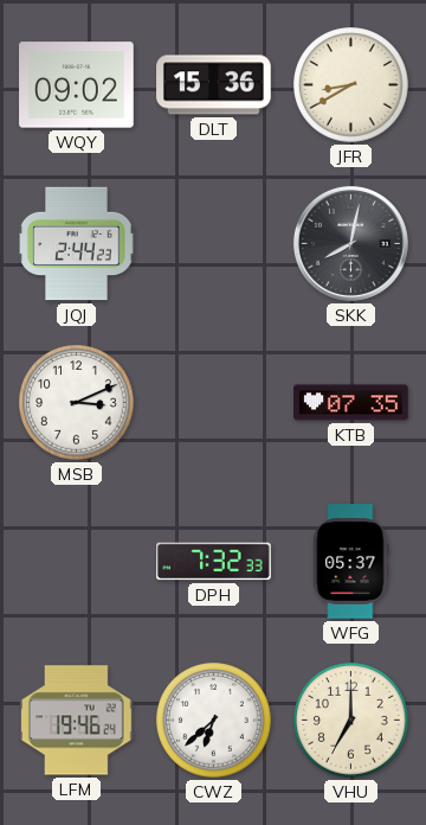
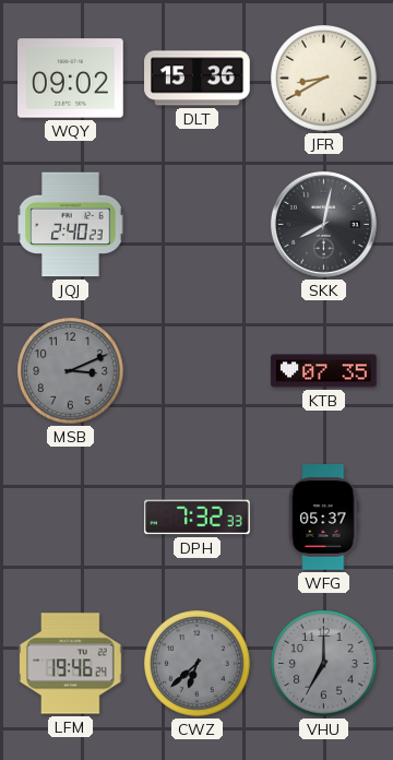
JQJ: 2:44 -> 2:40
MSB dial: white -> grey
CWZ dial: white -> grey
VHU dial: cream -> grey
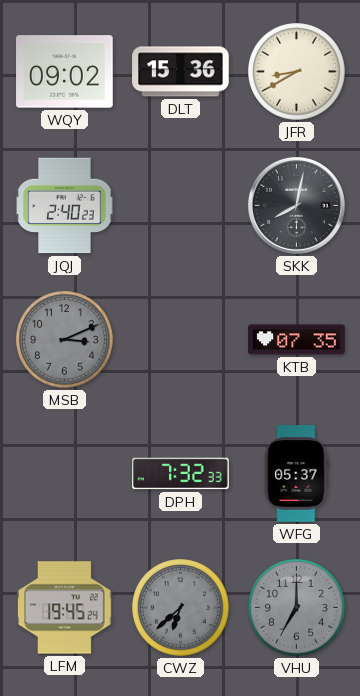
LFM: 19:46 -> 19:45
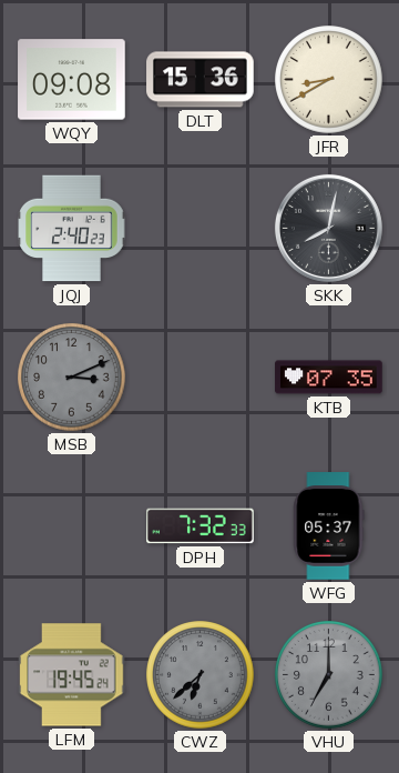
WQY: 09:02 -> 09:08
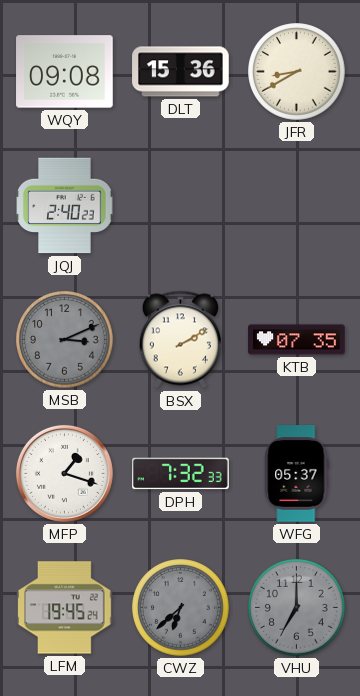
SKK: 8:02 -> none
BSX: none -> 2:10
MFP: none -> 1:18
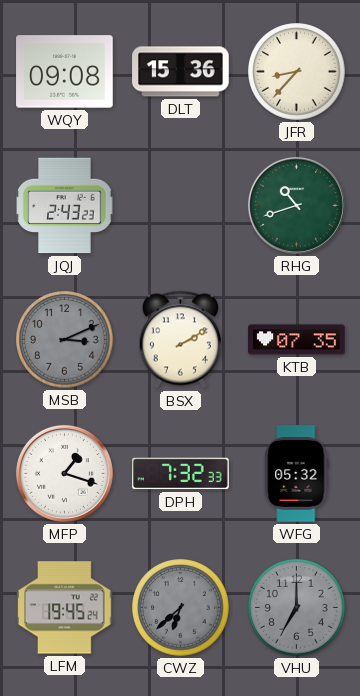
JFR: 8:40 -> 8:37
JQJ: 2:40 -> 2:43
RHG: none -> 10:42
WFG: 05:37 -> 05:32
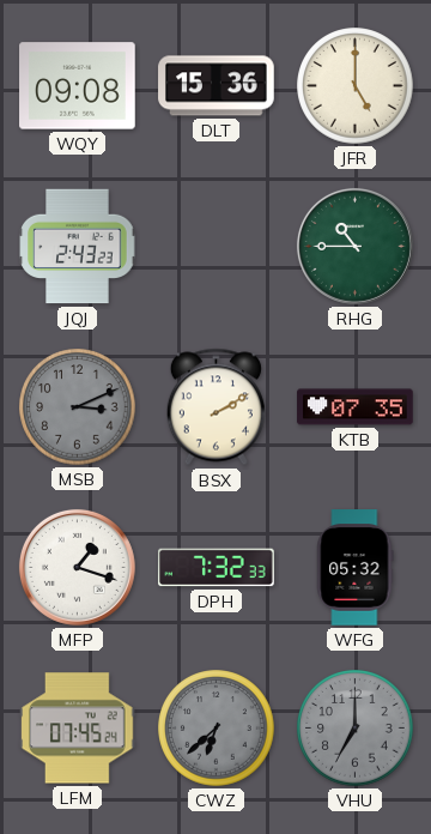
JFR: 8:37 -> 5:00
RHG: 10:42 -> 10:45
LFM: 19:45 -> 07:45
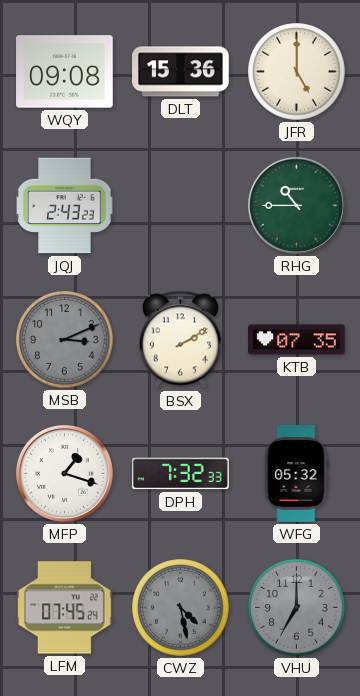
CWZ: 6:38 -> 4:28
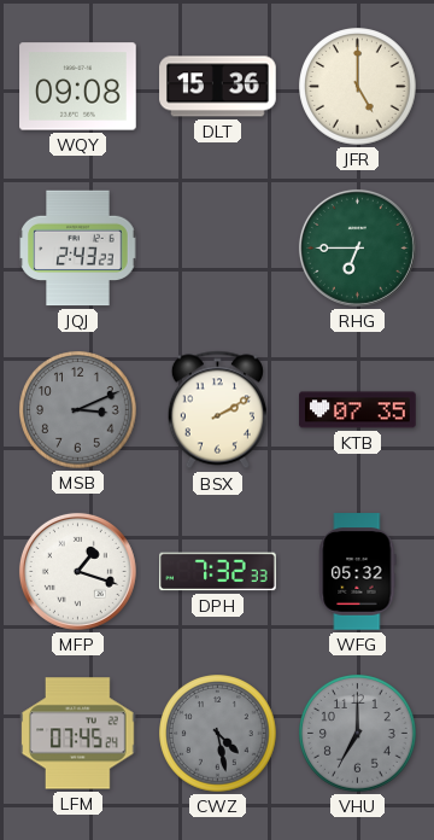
RHG: 10:45 -> 6:45
